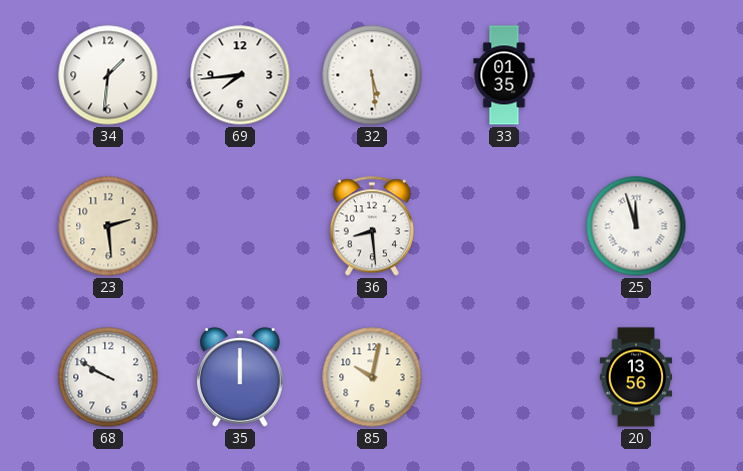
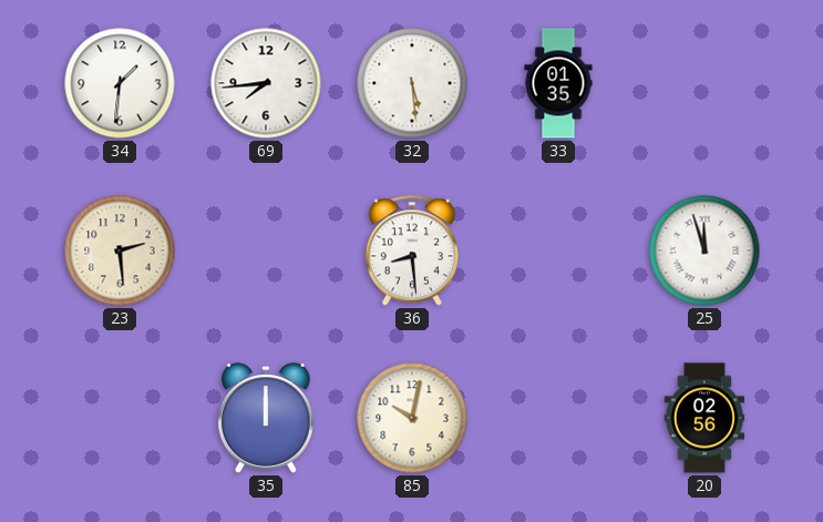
68: 9:50 -> none
20: 13:56 -> 02:56
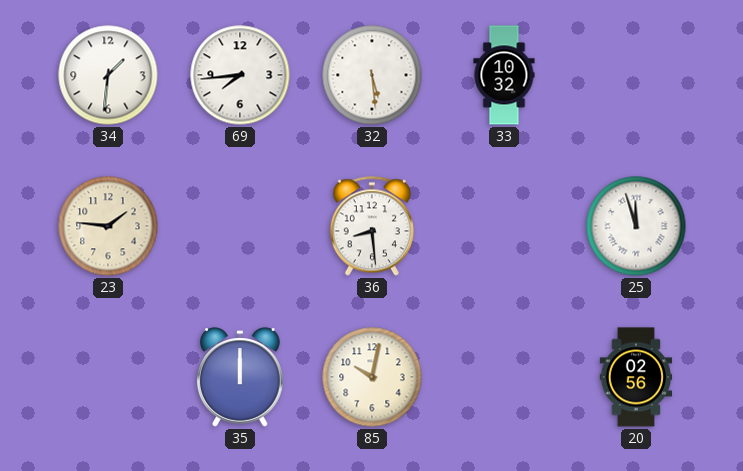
33: 01:35 -> 10:32
23: 2:29 -> 1:46
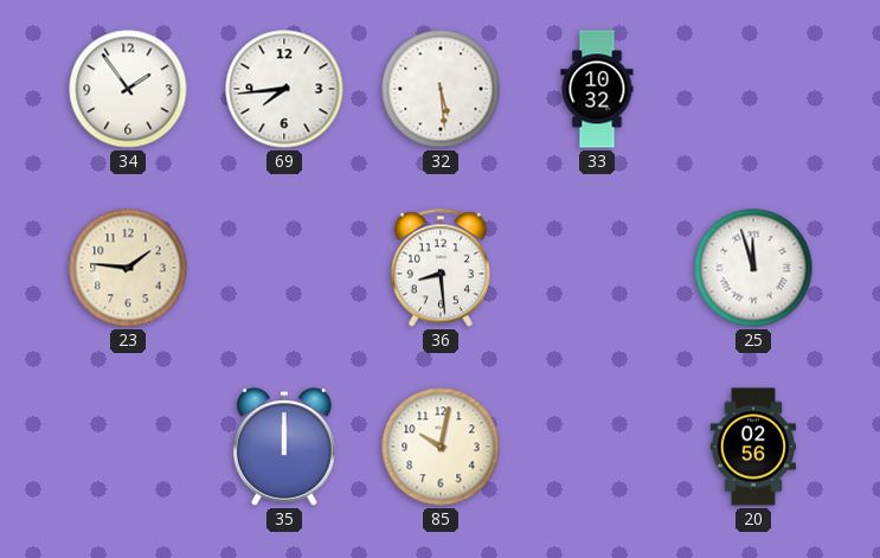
34: 1:31 -> 1:54
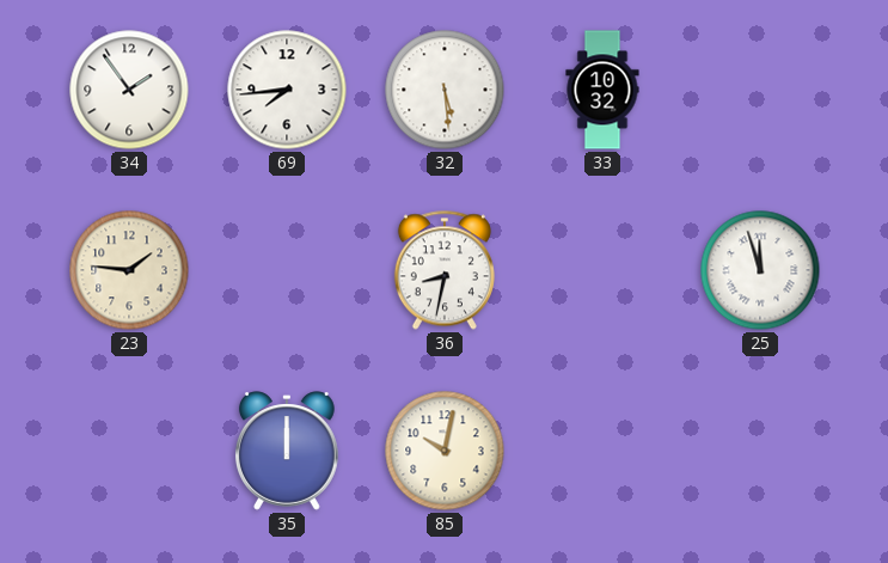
36: 8:29 -> 8:32
20: 02:56 -> none
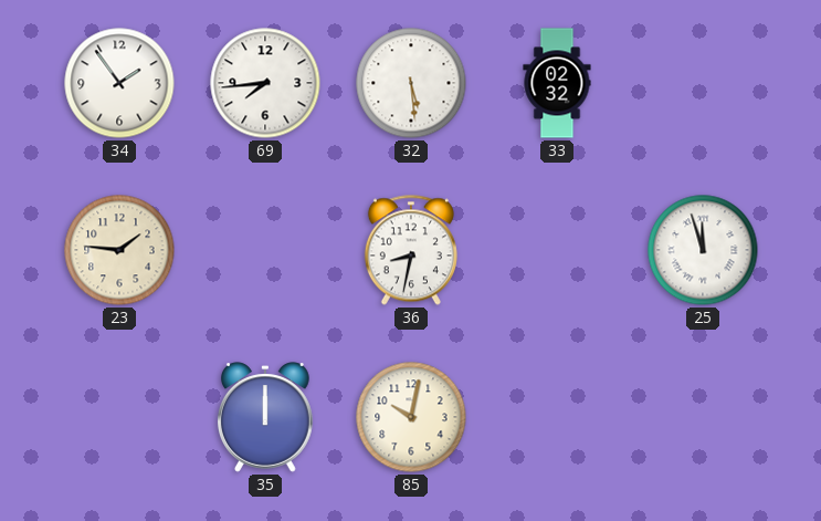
33: 10:32 -> 02:32
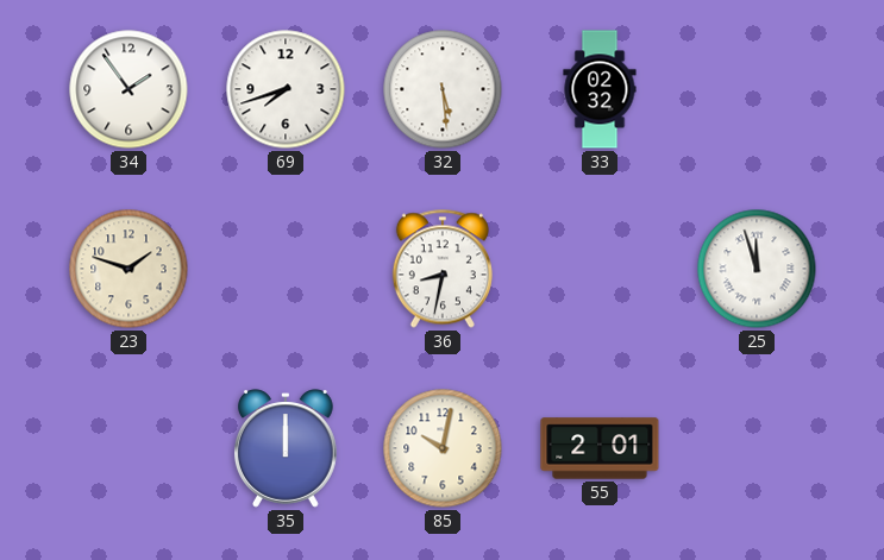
69: 7:44 -> 7:42
23: 1:46 -> 1:48
55: none -> 2:01
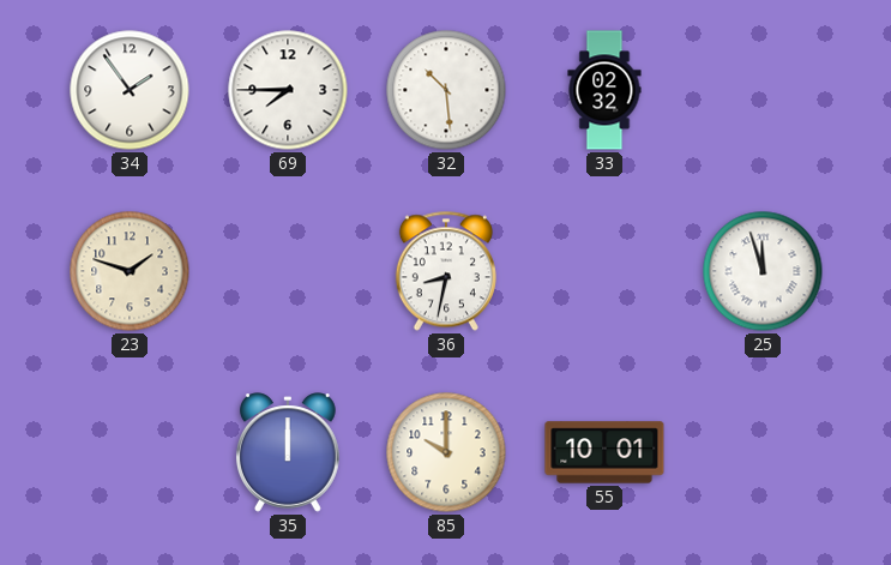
69: 7:42 -> 7:45
32: 5:29 -> 10:29
85: 10:02 -> 10:00
55: 2:01 -> 10:01
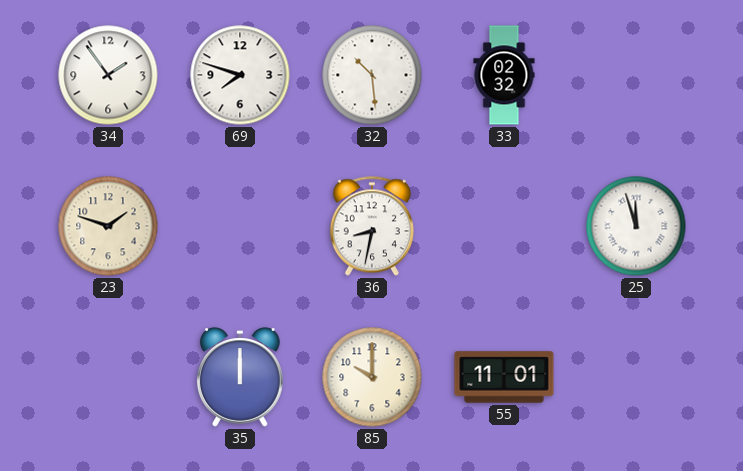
69: 7:45 -> 7:48
55: 10:01 -> 11:01
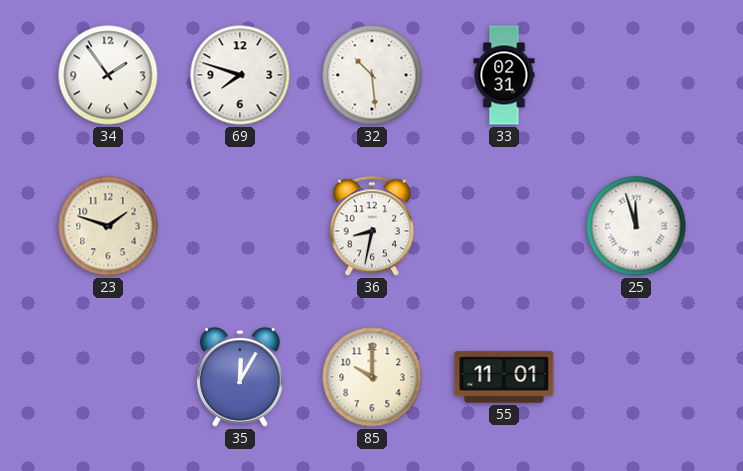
33: 02:32 -> 02:31
35: 12:00 -> 12:05
